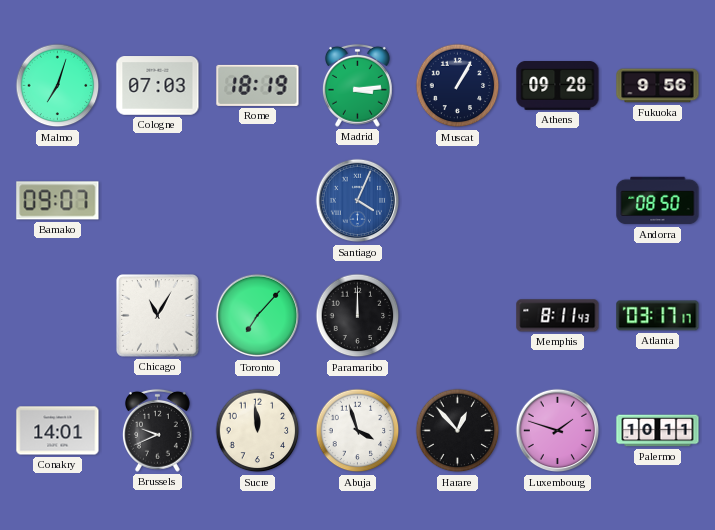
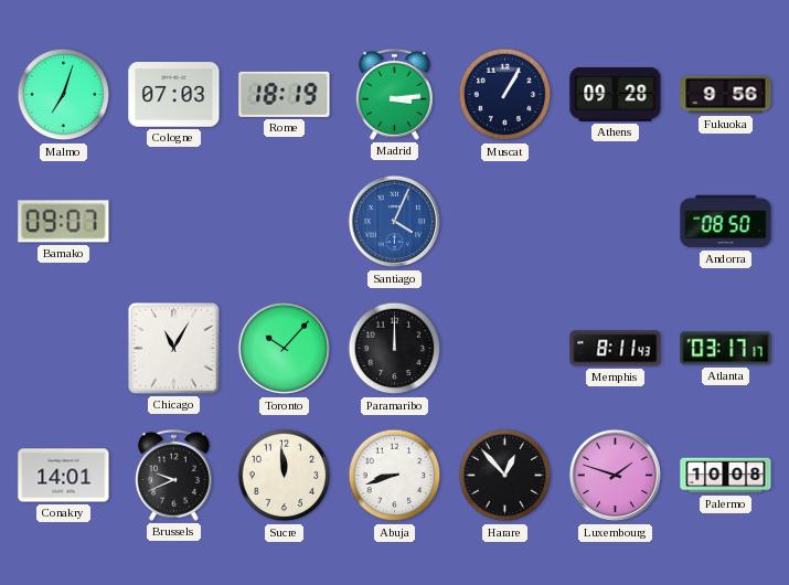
Toronto: 7:07 -> 10:07
Abuja: 3:57 -> 8:42
Palermo: 10:11 -> 10:08
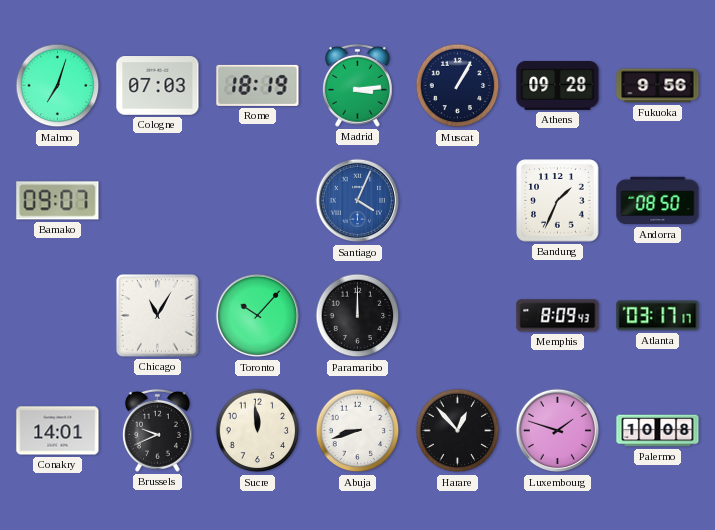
Bandung: none -> 1:34
Memphis: 8:11 -> 8:09
